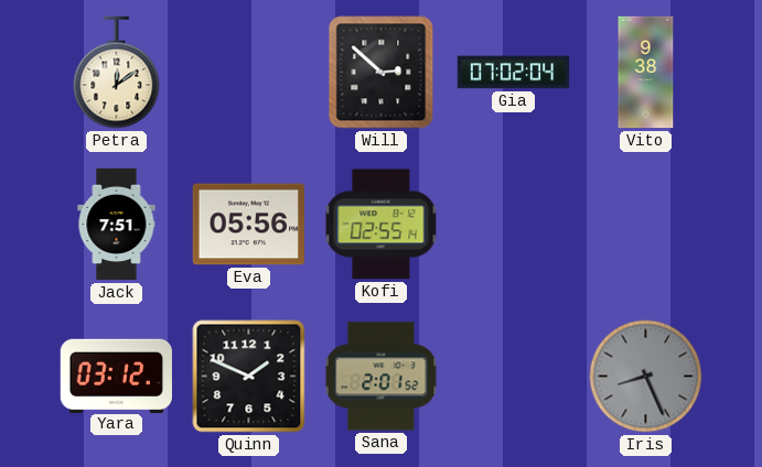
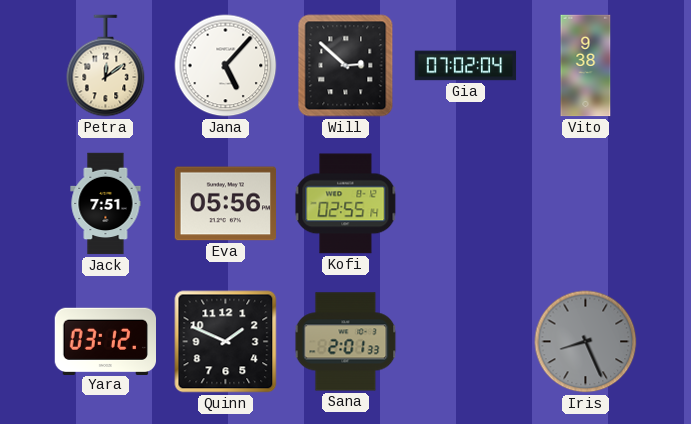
Jana: none -> 5:07
Sana: 2:01:52 -> 2:01:33
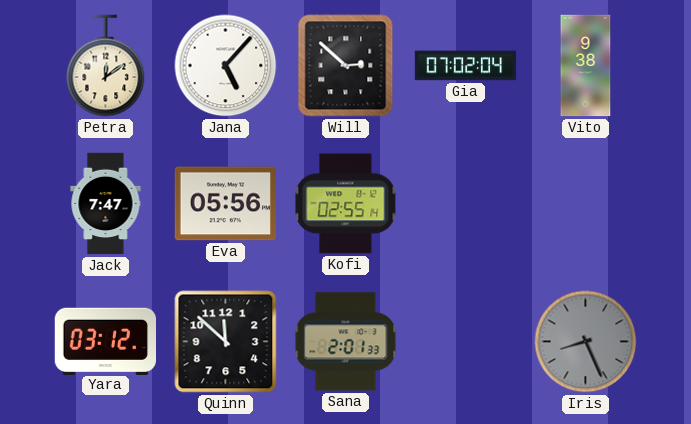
Jack: 7:51 -> 7:47
Quinn: 1:49 -> 11:52
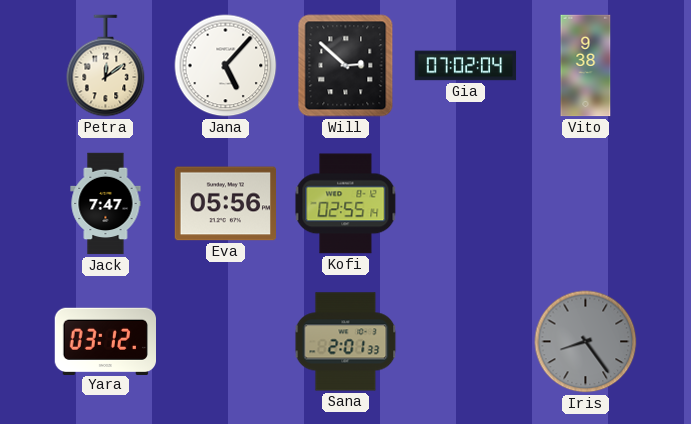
Quinn: 11:52 -> none
Iris: 8:26 -> 8:24
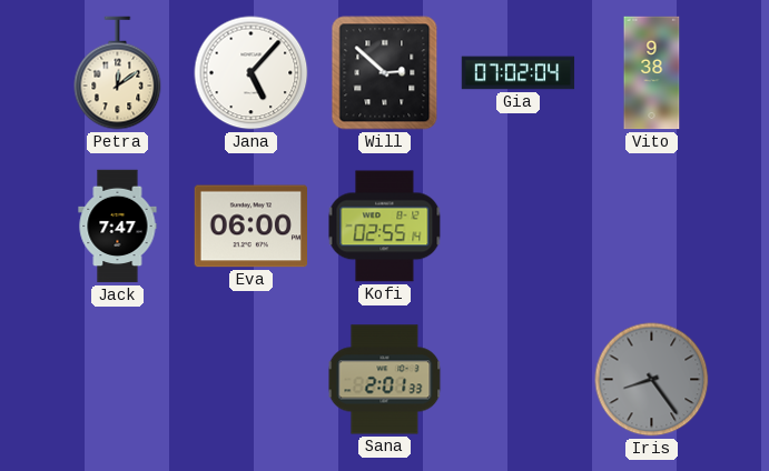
Eva: 05:56 -> 06:00
Yara: 03:12 -> none
